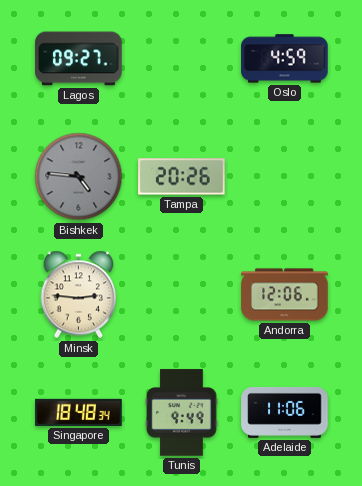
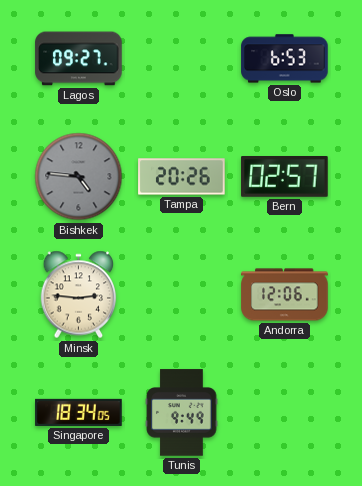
Oslo: 4:59 -> 6:53
Bern: none -> 02:57
Singapore: 18:48 -> 18:34
Adelaide: 11:06 -> none
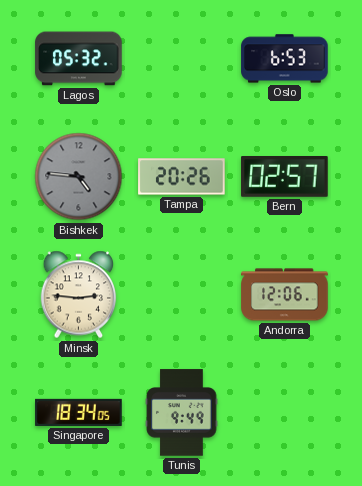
Lagos: 09:27 -> 05:32
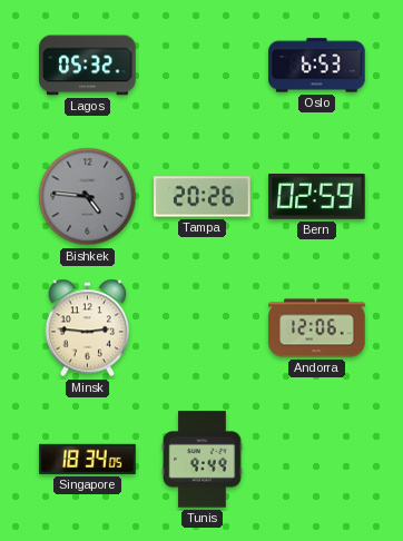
Bern: 02:57 -> 02:59
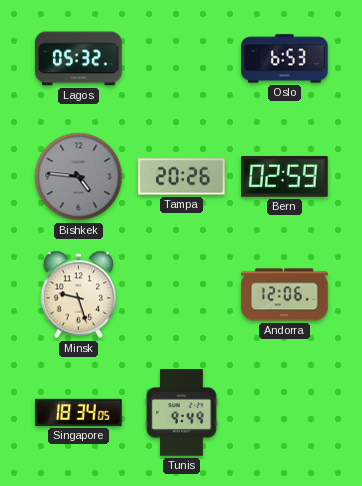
Minsk: 2:46 -> 9:27
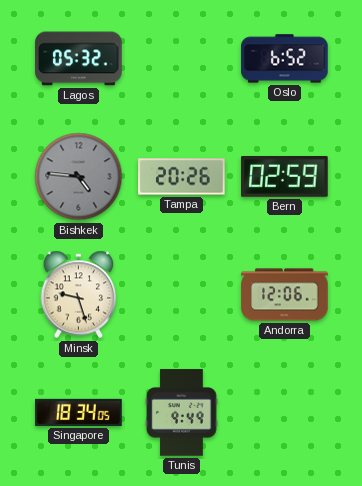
Oslo: 6:53 -> 6:52
